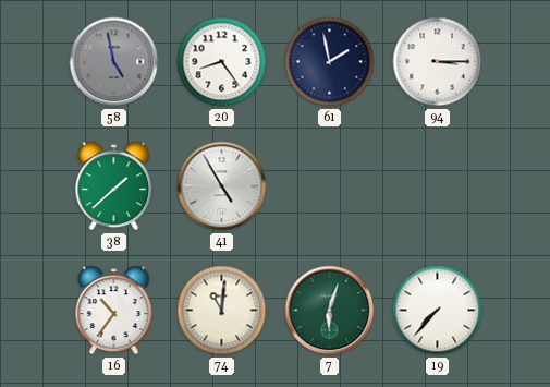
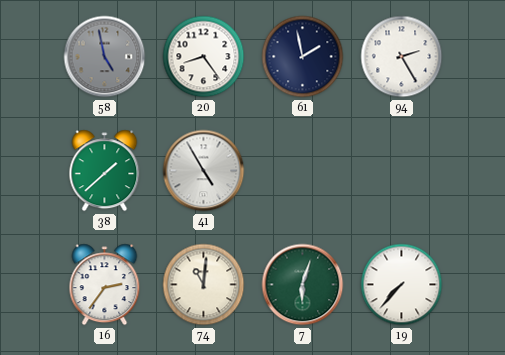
94: 3:15 -> 2:25
16: 10:36 -> 2:36
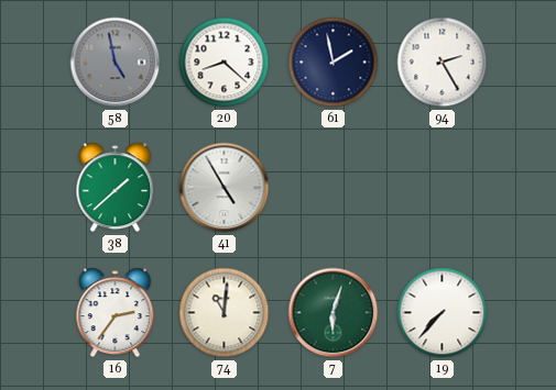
20: 8:24 -> 8:22
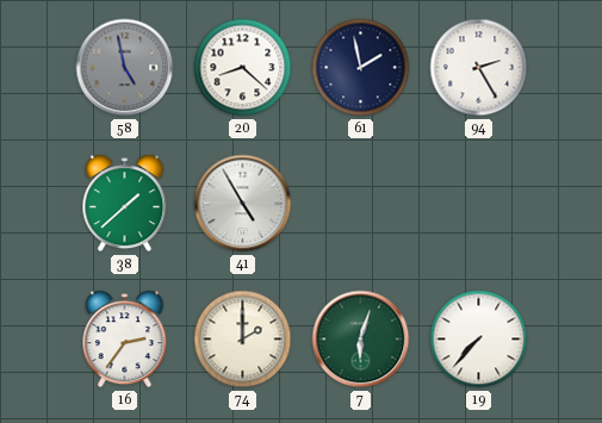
74: 11:01 -> 2:00
